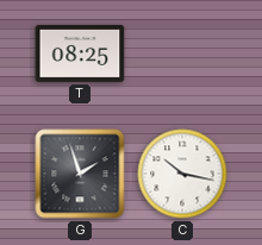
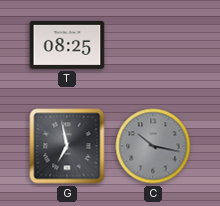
G: 1:57 -> 6:58
C dial: white -> grey
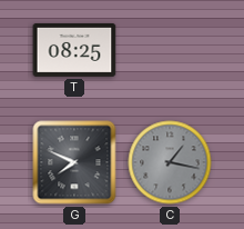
G: 6:58 -> 7:49
C: 10:17 -> 1:17
